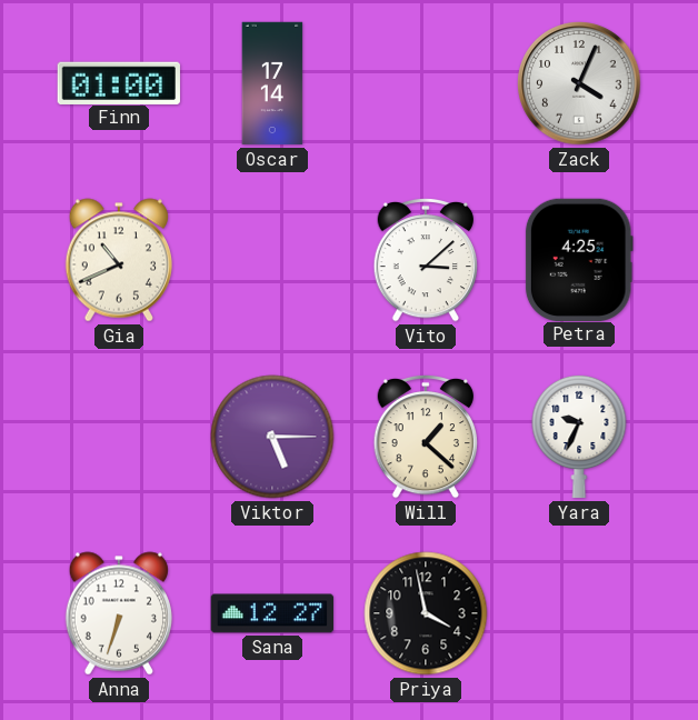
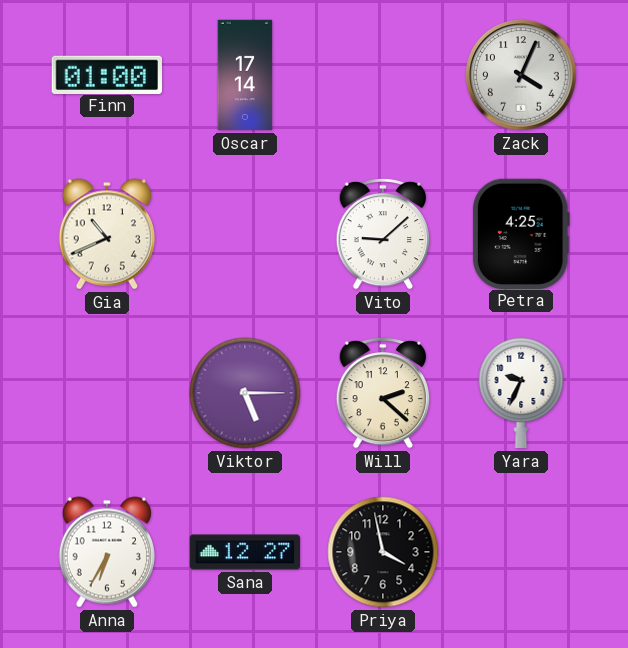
Vito: 3:08 -> 9:08
Will: 1:22 -> 2:22
Anna: 6:33 -> 6:35
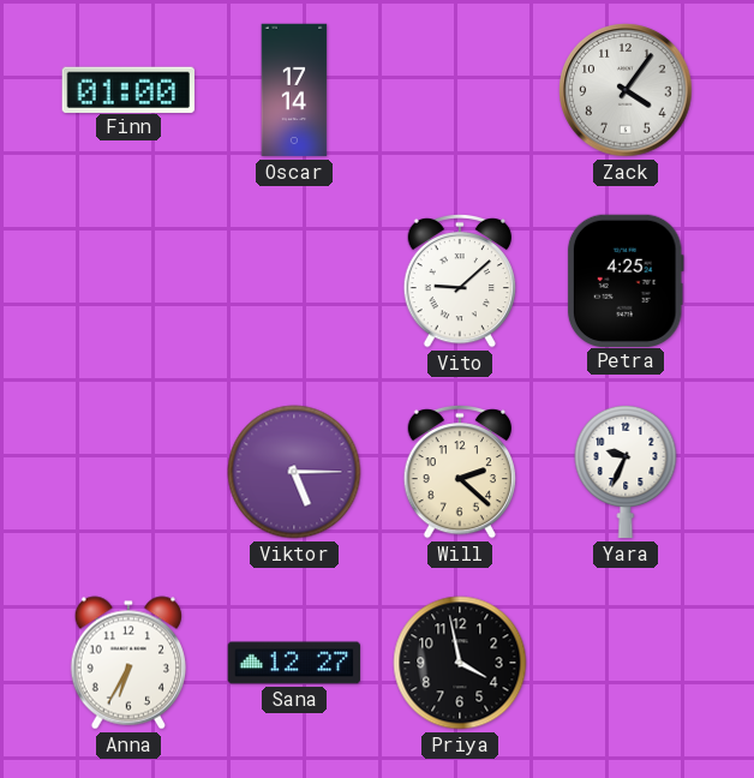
Zack: 4:04 -> 4:06
Gia: 10:41 -> none
